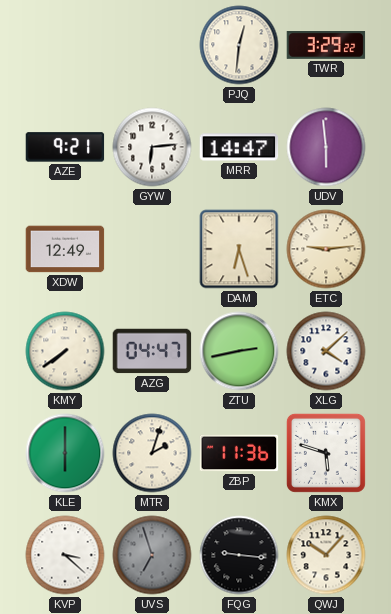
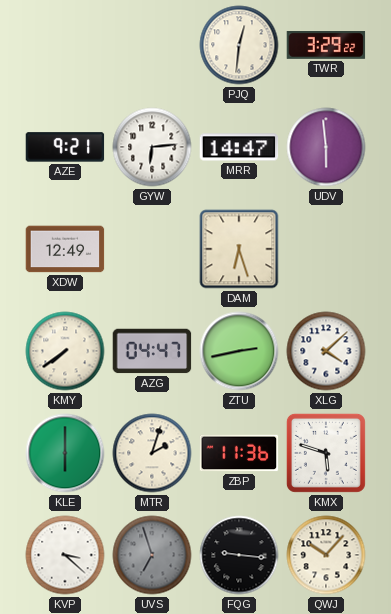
ETC: 9:14 -> none
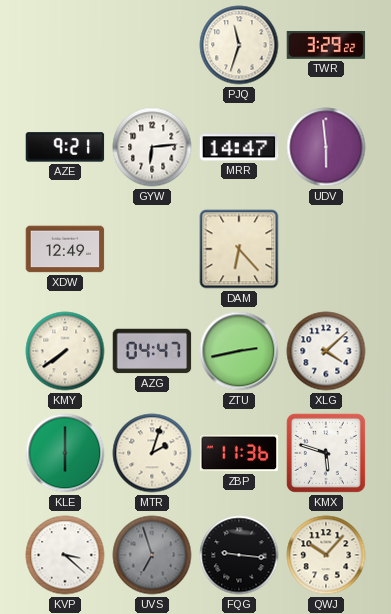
PJQ: 12:31 -> 11:33
DAM: 6:27 -> 6:23
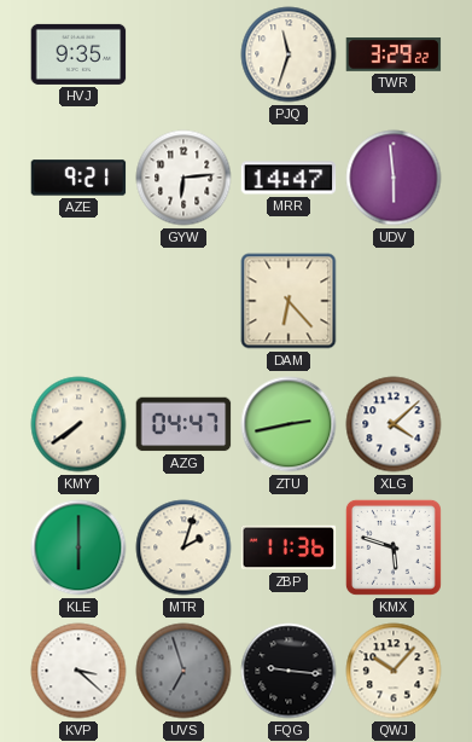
HVJ: none -> 9:35
XDW: 12:49 -> none
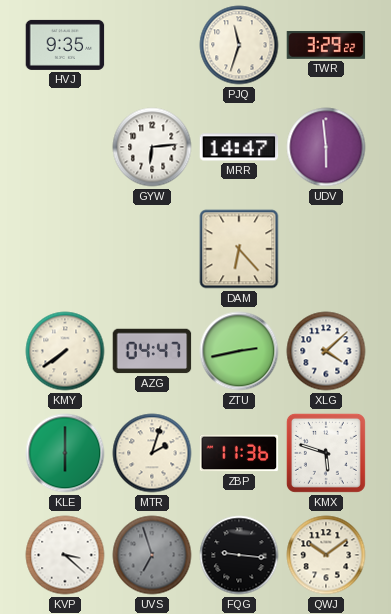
AZE: 9:21 -> none
QWJ: 10:07 -> 10:09
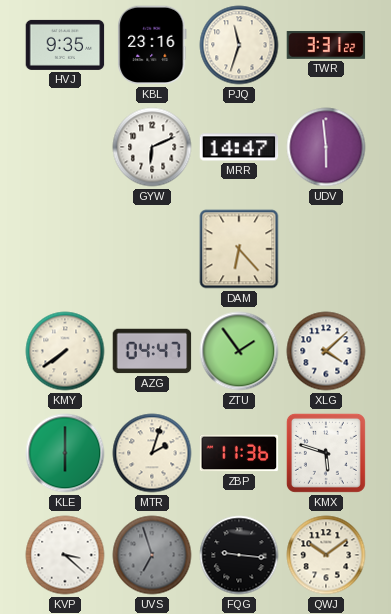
KBL: none -> 23:16
TWR: 3:29 -> 3:31
GYW: 6:14 -> 6:11
ZTU: 2:43 -> 1:54
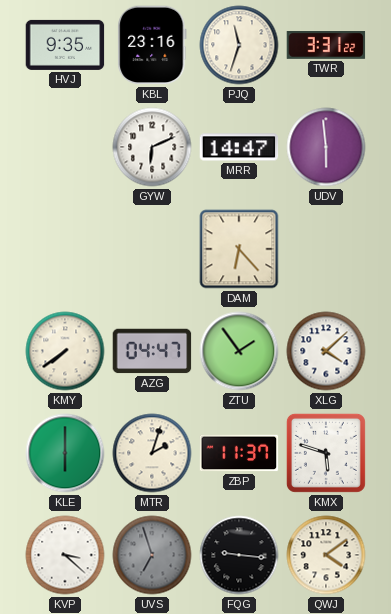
ZBP: 11:36 -> 11:37
QWJ: 10:09 -> 4:09
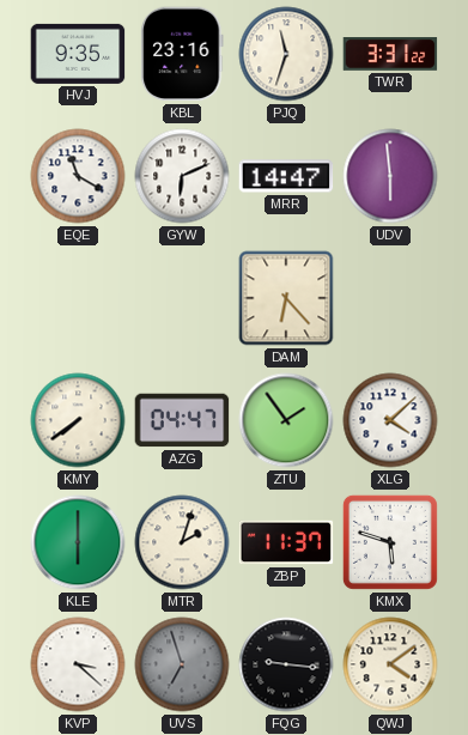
EQE: none -> 11:20
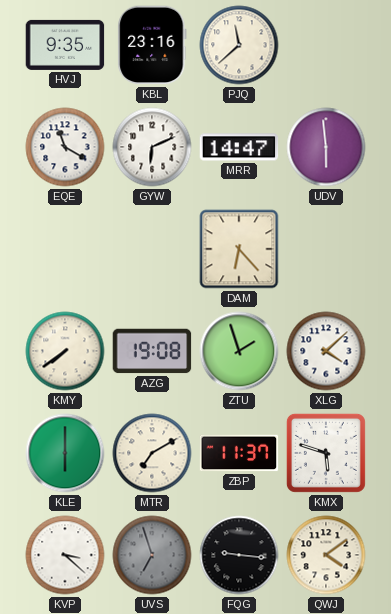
PJQ: 11:33 -> 11:38
TWR: 3:31 -> none
AZG: 04:47 -> 19:08
ZTU: 1:54 -> 1:57
MTR: 2:03 -> 7:10
